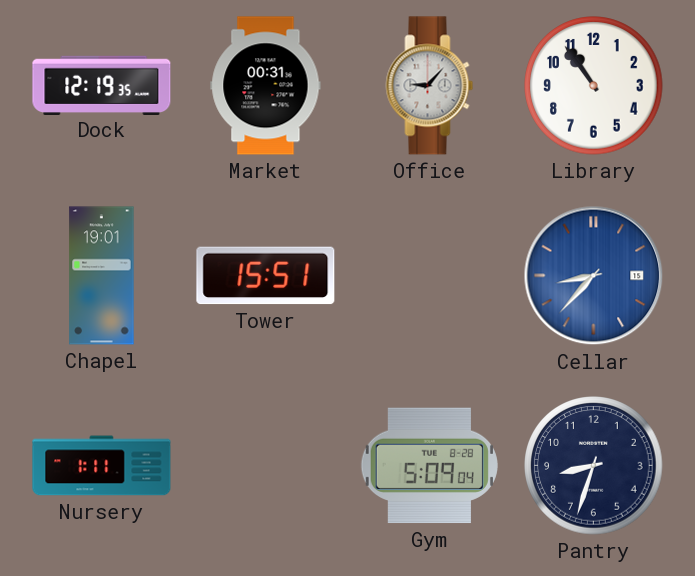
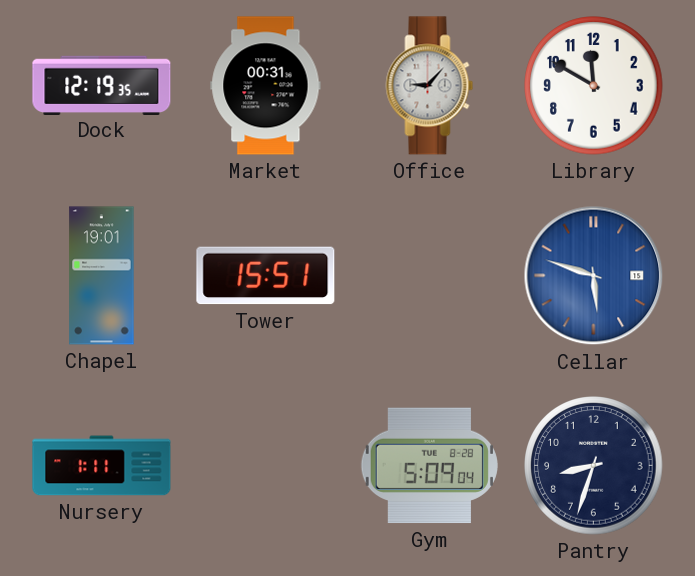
Library: 10:54 -> 11:50
Cellar: 8:37 -> 5:48
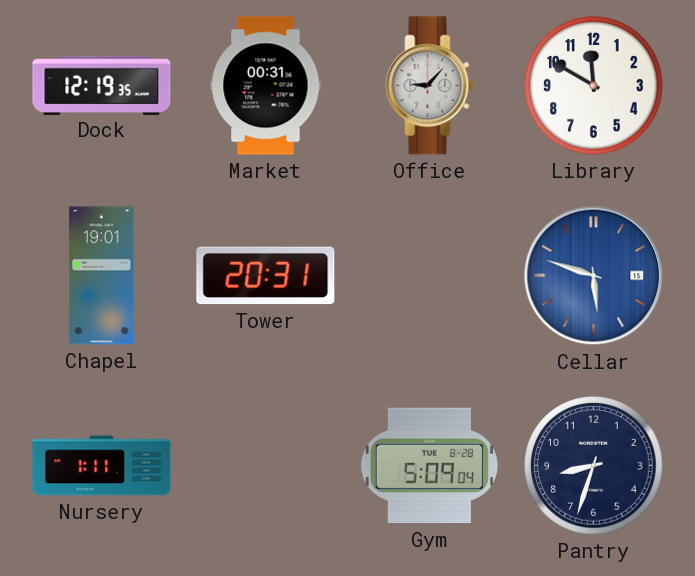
Tower: 15:51 -> 20:31
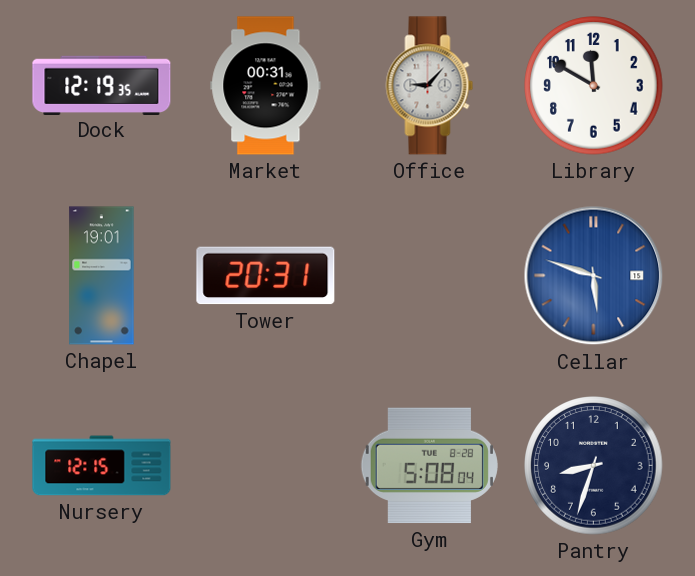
Nursery: 1:11 -> 12:15
Gym: 5:09 -> 5:08
